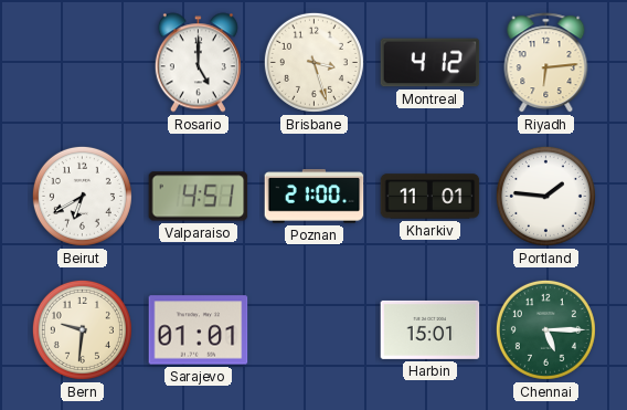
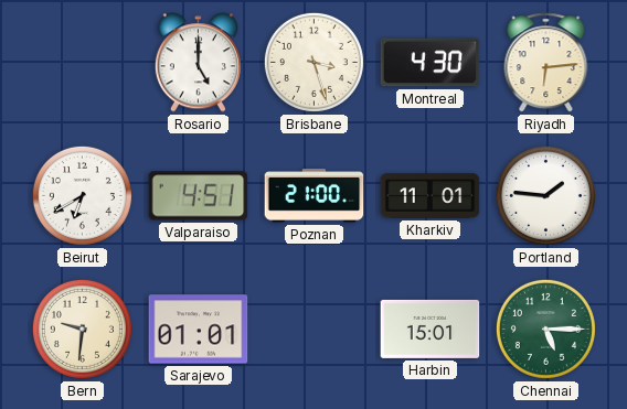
Montreal: 4:12 -> 4:30
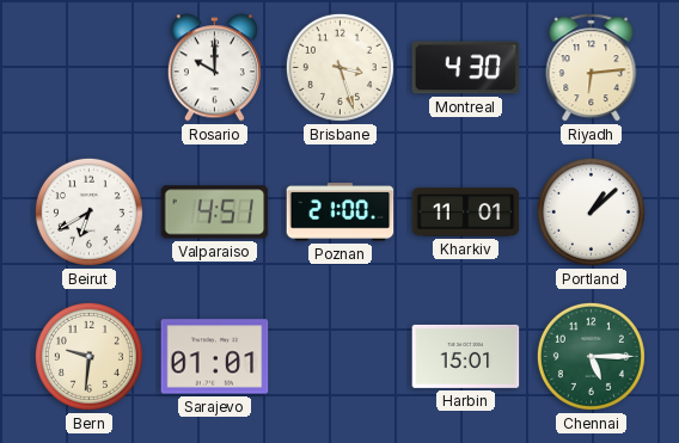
Rosario: 5:00 -> 10:00
Portland: 1:46 -> 1:08
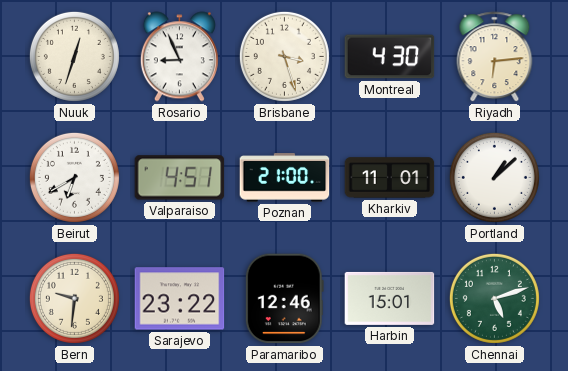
Nuuk: none -> 12:33
Rosario: 10:00 -> 8:56
Sarajevo: 01:01 -> 23:22
Paramaribo: none -> 12:46
Chennai: 5:15 -> 5:12
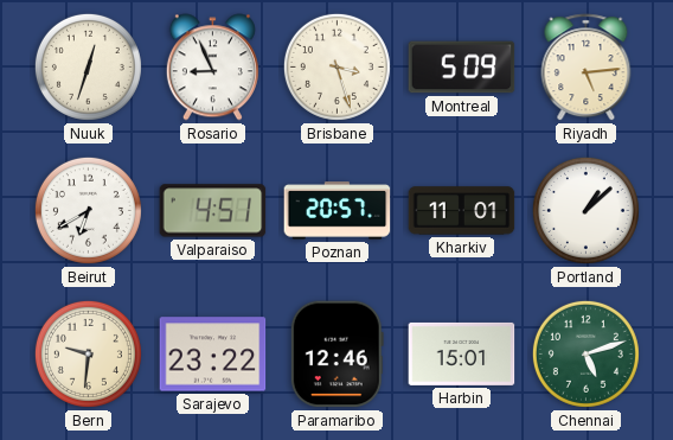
Montreal: 4:30 -> 5:09
Riyadh: 6:14 -> 5:14
Poznan: 21:00 -> 20:57
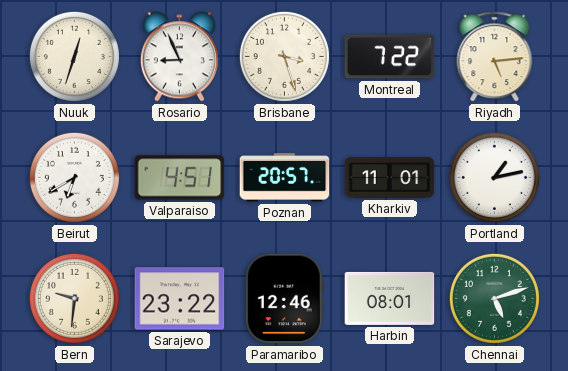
Montreal: 5:09 -> 7:22
Portland: 1:08 -> 1:13
Harbin: 15:01 -> 08:01
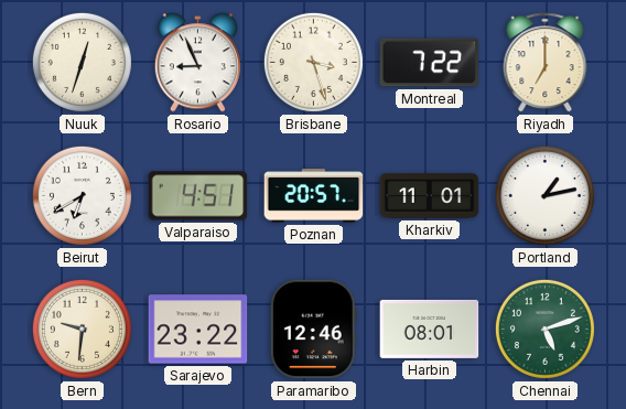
Riyadh: 5:14 -> 7:00
